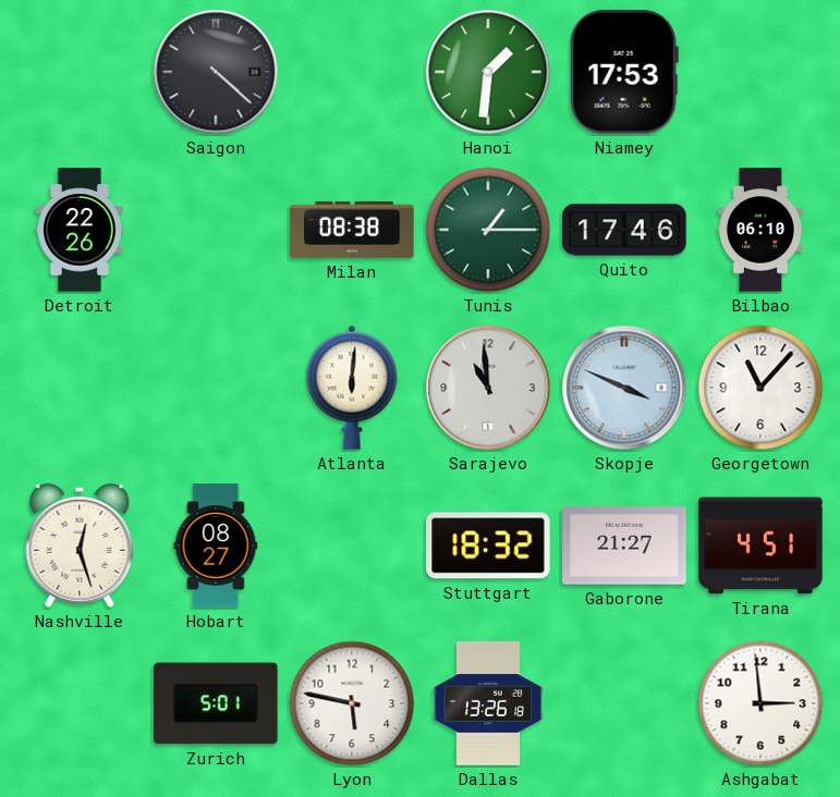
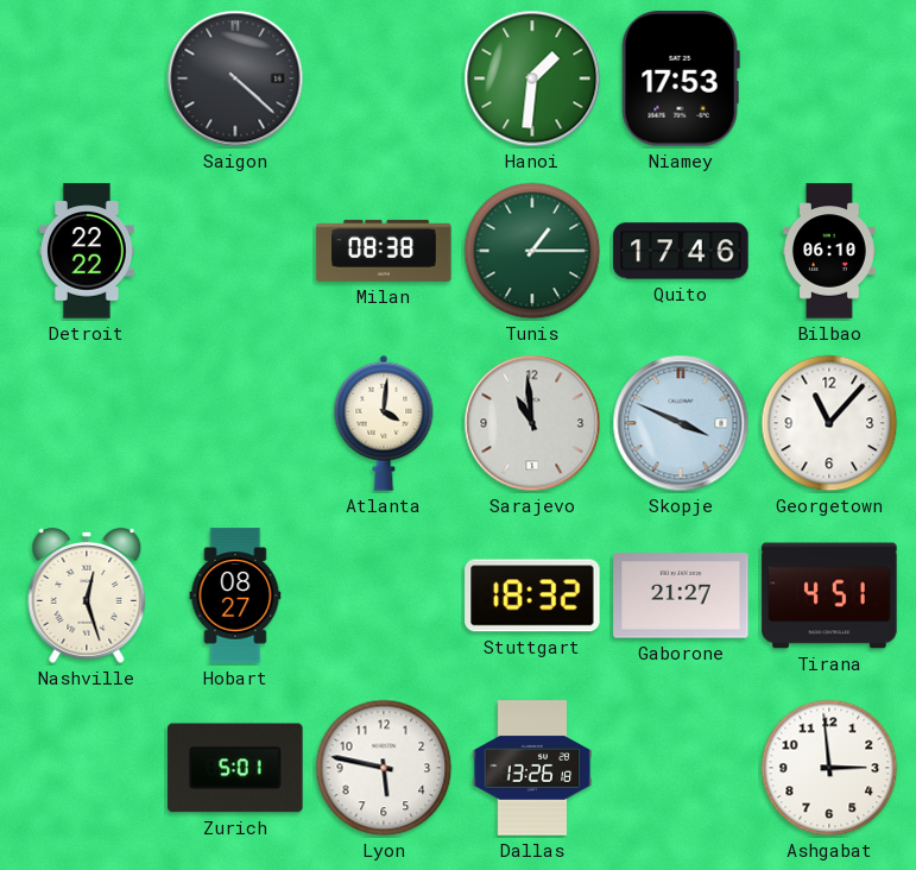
Detroit: 22:26 -> 22:22
Atlanta: 6:01 -> 4:01
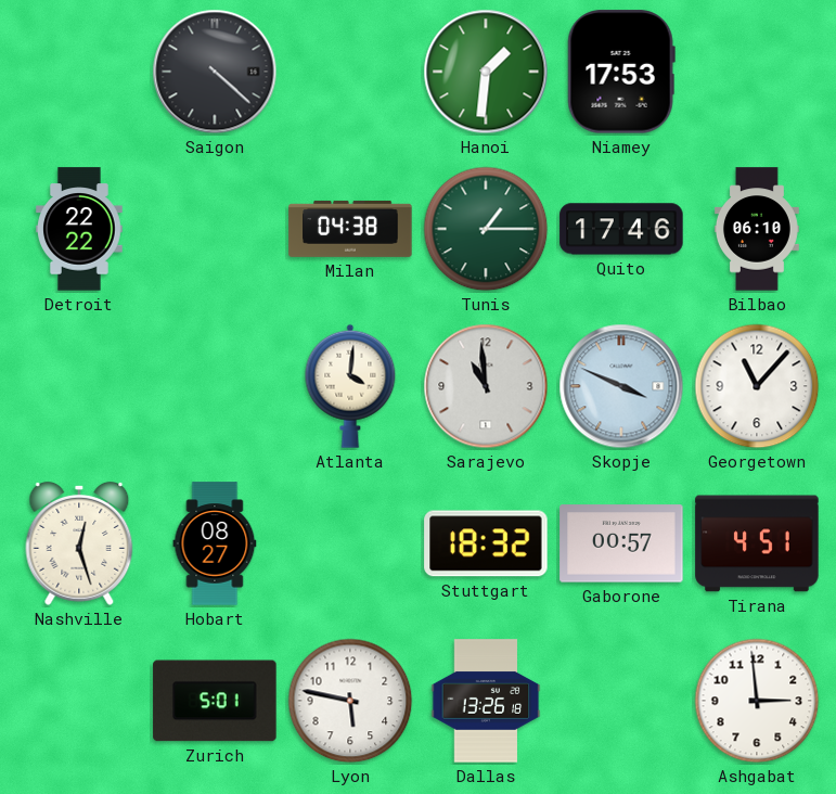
Milan: 08:38 -> 04:38
Gaborone: 21:27 -> 00:57
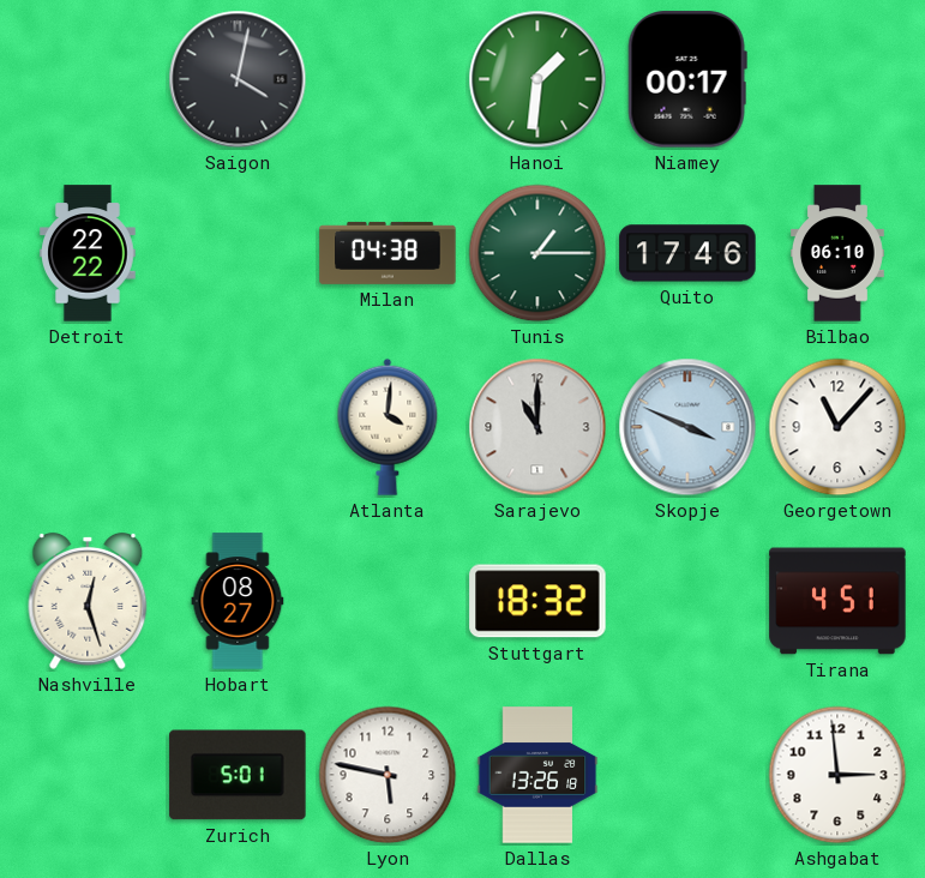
Saigon: 4:22 -> 4:02
Niamey: 17:53 -> 00:17
Sarajevo: 10:59 -> 11:00
Gaborone: 00:57 -> none
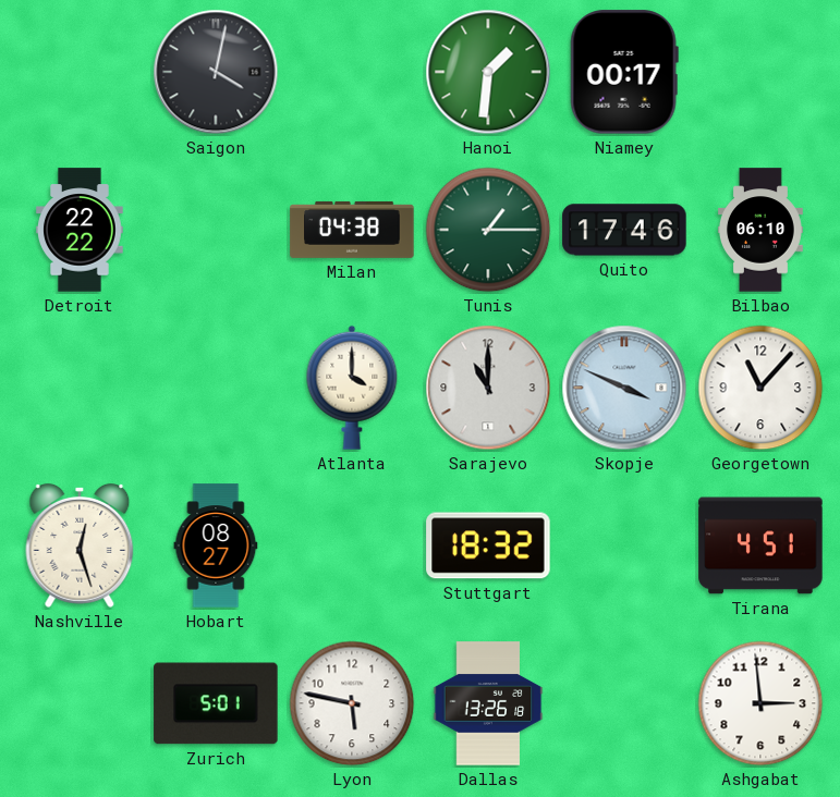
Atlanta: 4:01 -> 4:00
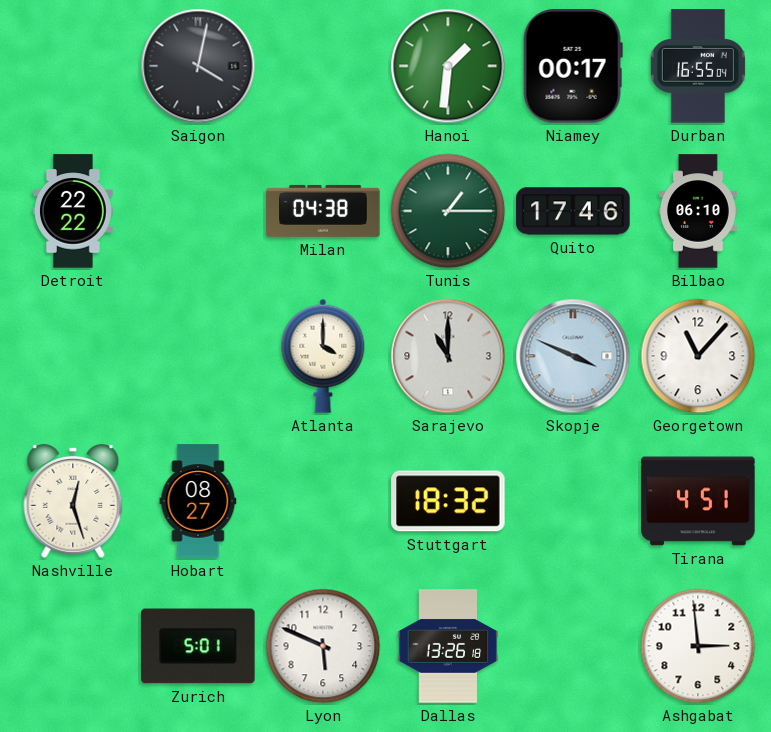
Durban: none -> 16:55
Lyon: 5:47 -> 5:49
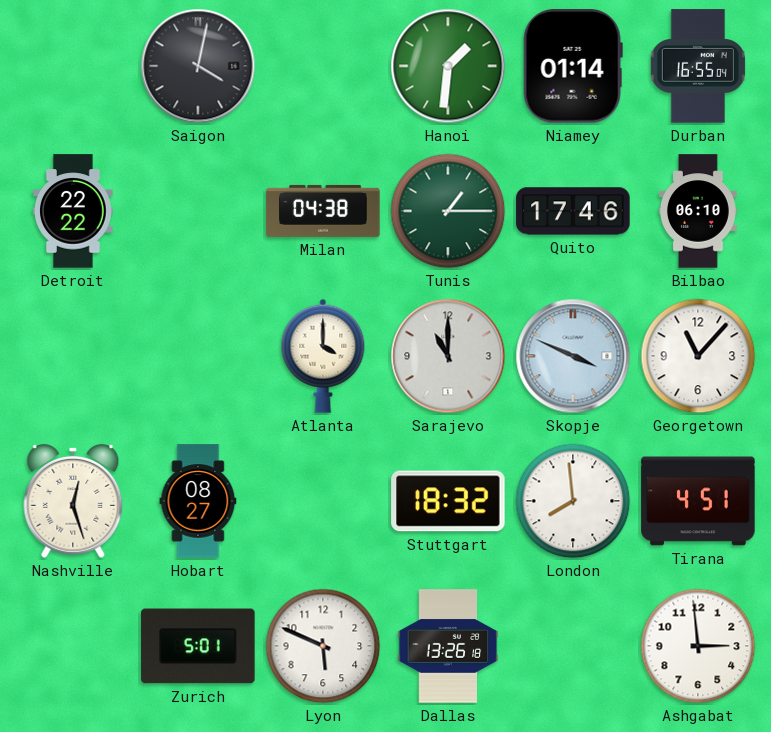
Niamey: 00:17 -> 01:14
London: none -> 7:59
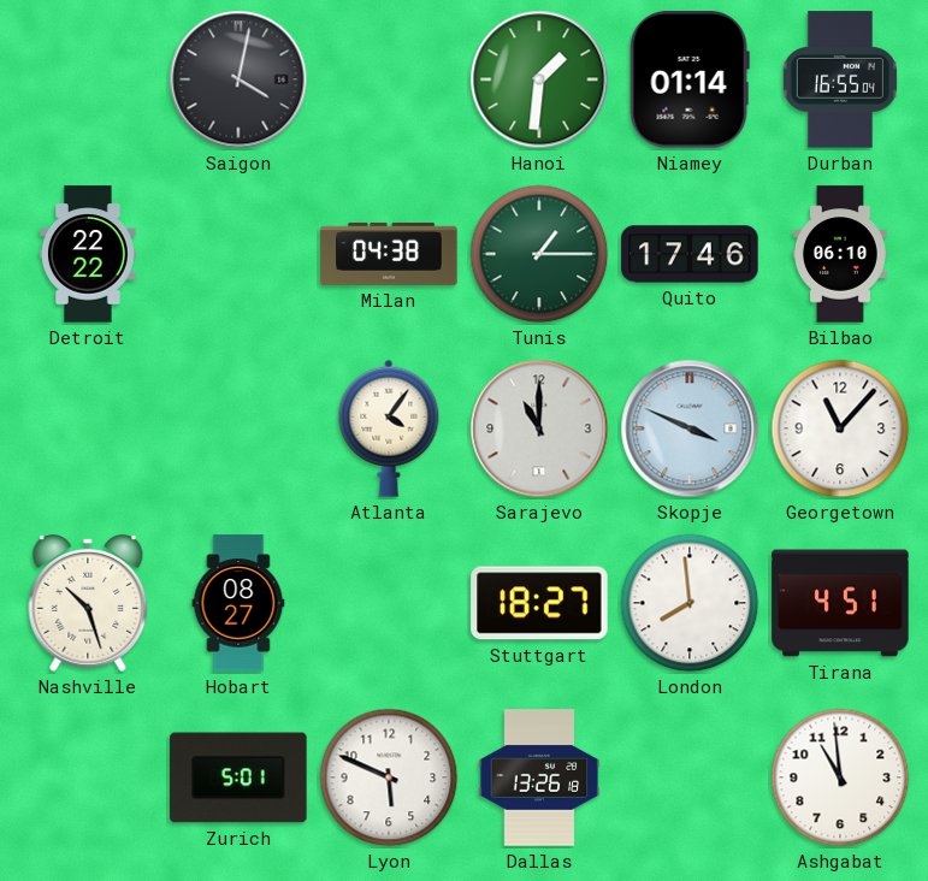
Atlanta: 4:00 -> 4:06
Nashville: 12:27 -> 10:27
Stuttgart: 18:32 -> 18:27
Ashgabat: 2:59 -> 10:59
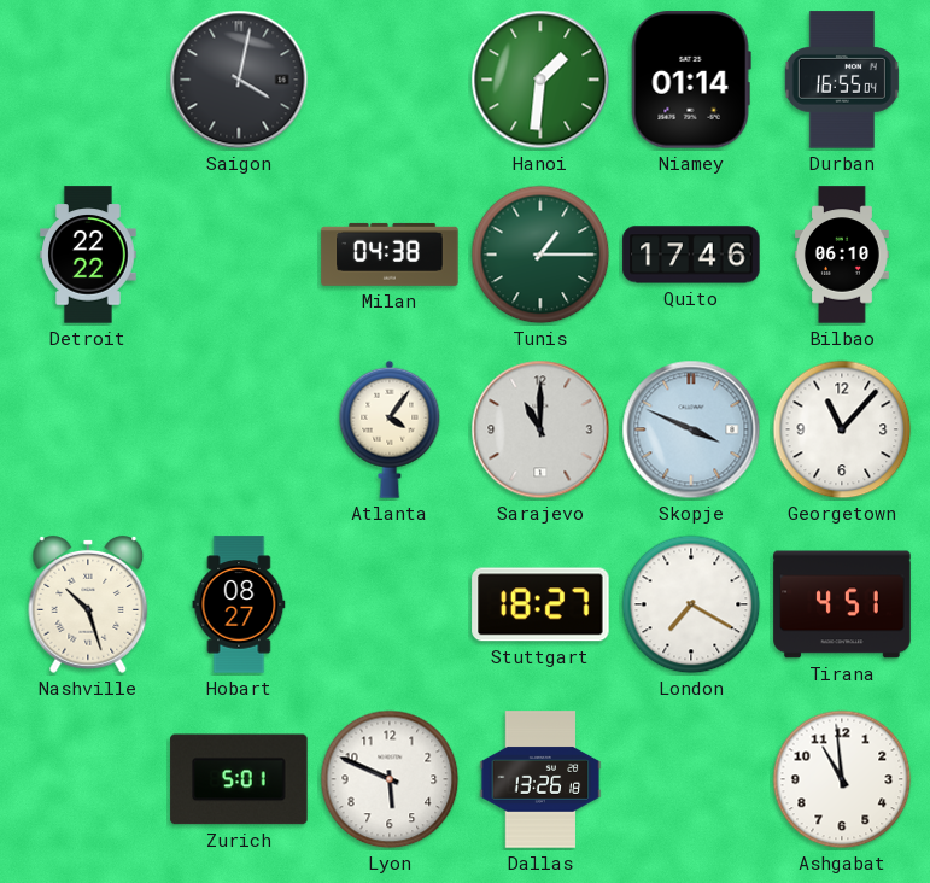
London: 7:59 -> 7:20
